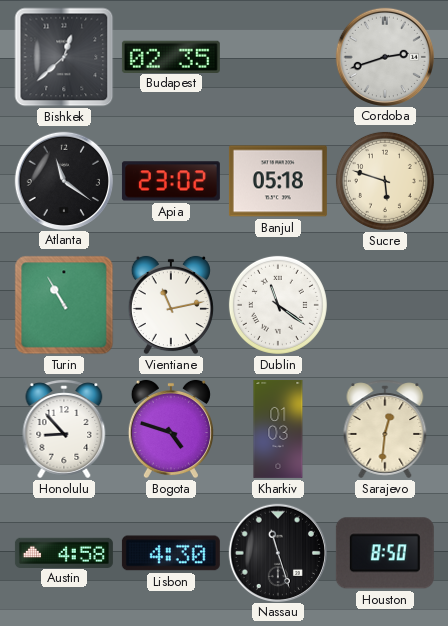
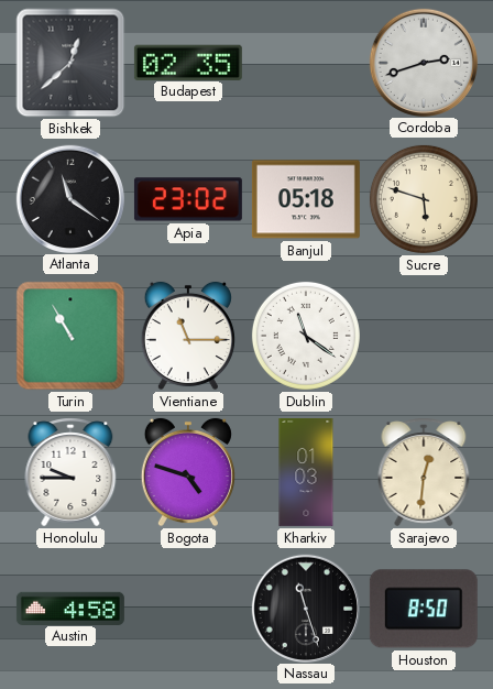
Vientiane: 11:13 -> 11:15
Honolulu: 8:53 -> 9:45
Lisbon: 4:30 -> none
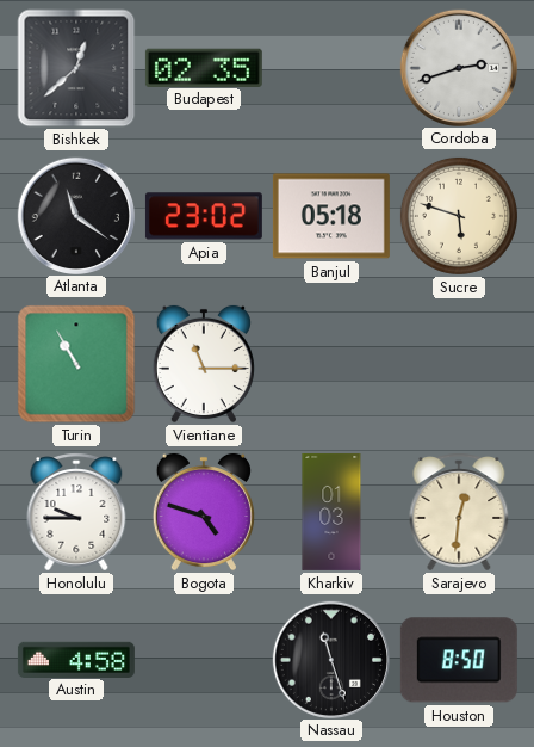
Dublin: 11:21 -> none
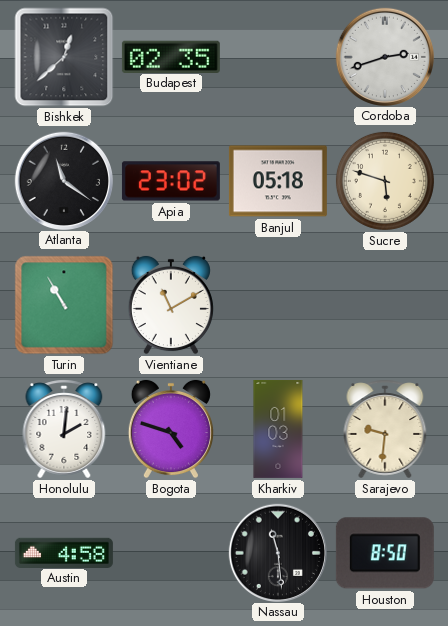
Vientiane: 11:15 -> 11:10
Honolulu: 9:45 -> 2:01
Sarajevo: 12:31 -> 9:31
Nassau: 11:27 -> 11:29
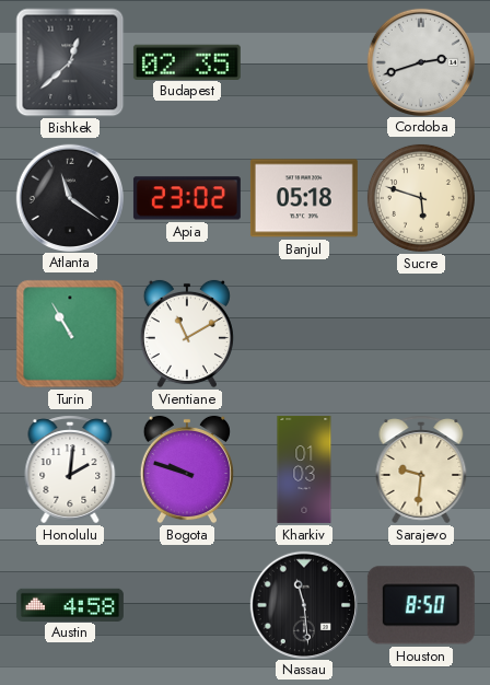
Bogota: 4:48 -> 9:48
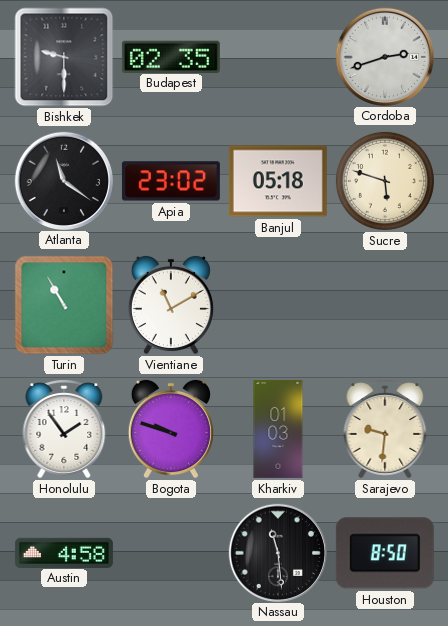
Bishkek: 12:38 -> 9:30
Honolulu: 2:01 -> 1:54
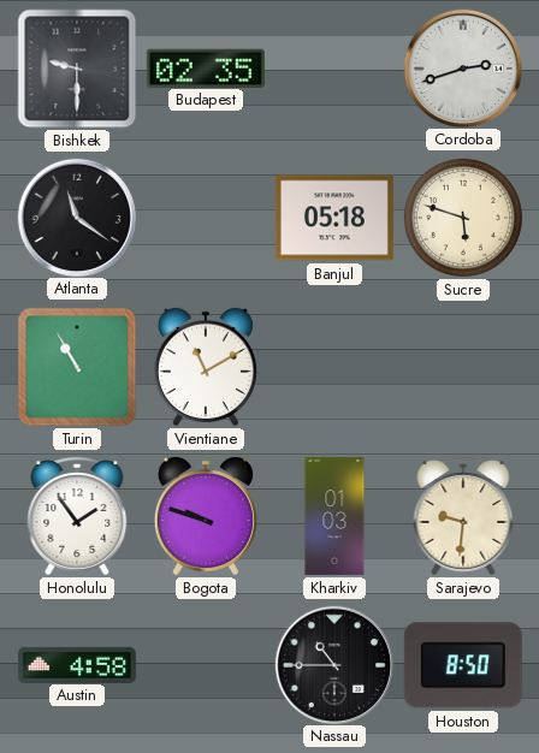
Apia: 23:02 -> none
Nassau: 11:29 -> 10:45
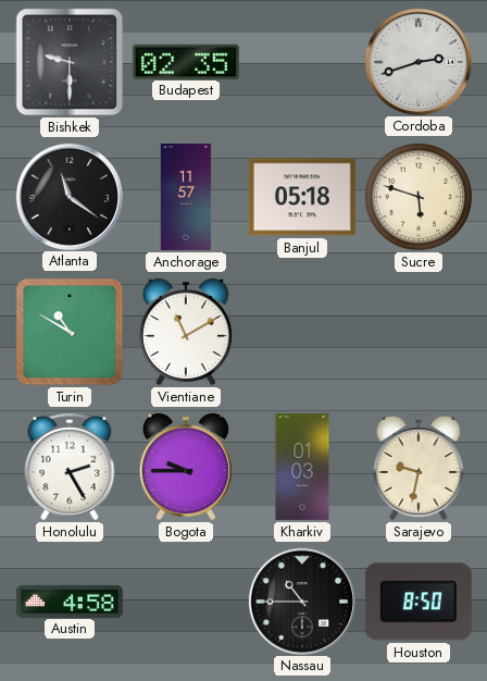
Anchorage: none -> 11:57
Turin: 10:55 -> 10:50
Honolulu: 1:54 -> 2:25
Bogota: 9:48 -> 9:45
Sarajevo: 9:31 -> 9:32
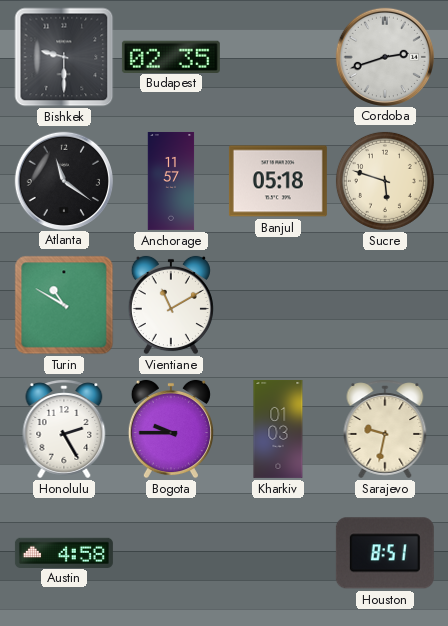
Nassau: 10:45 -> none
Houston: 8:50 -> 8:51
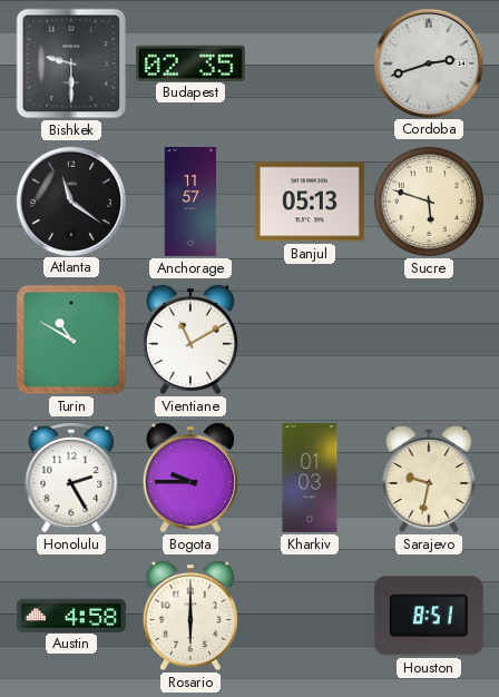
Banjul: 05:18 -> 05:13
Rosario: none -> 6:00
